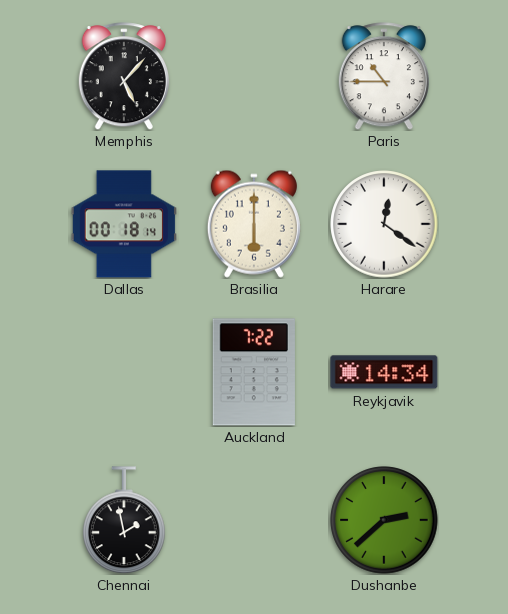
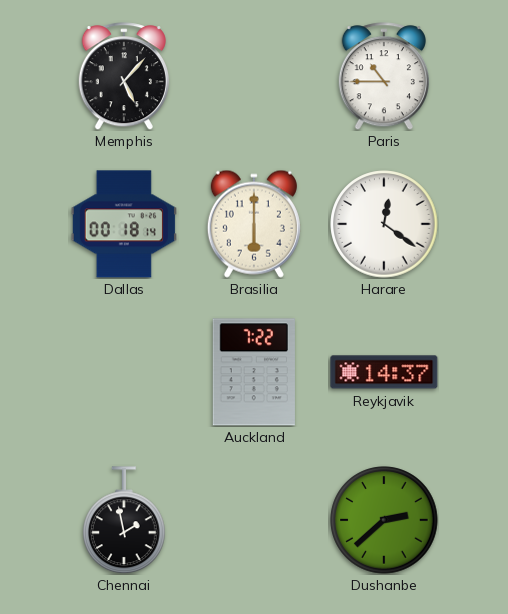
Reykjavik: 14:34 -> 14:37
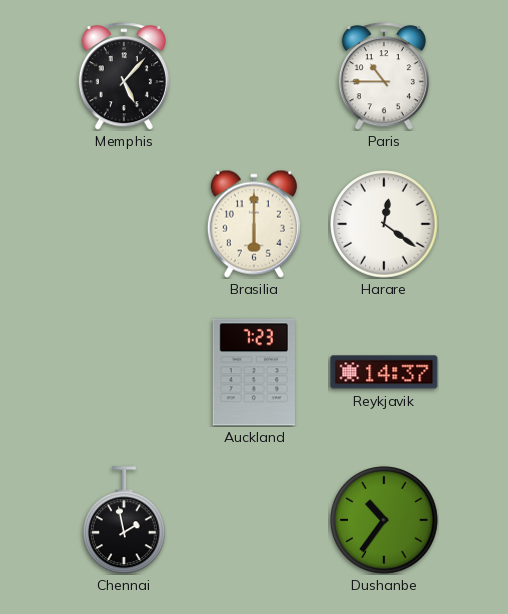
Dallas: 00:18 -> none
Auckland: 7:22 -> 7:23
Dushanbe: 2:38 -> 10:36
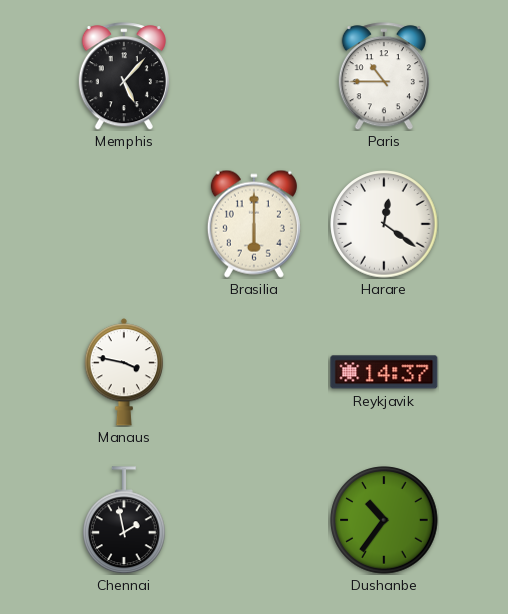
Manaus: none -> 3:47
Auckland: 7:23 -> none
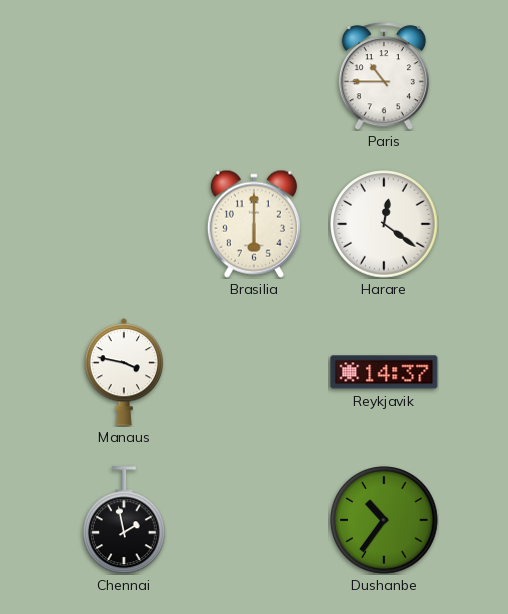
Memphis: 5:07 -> none
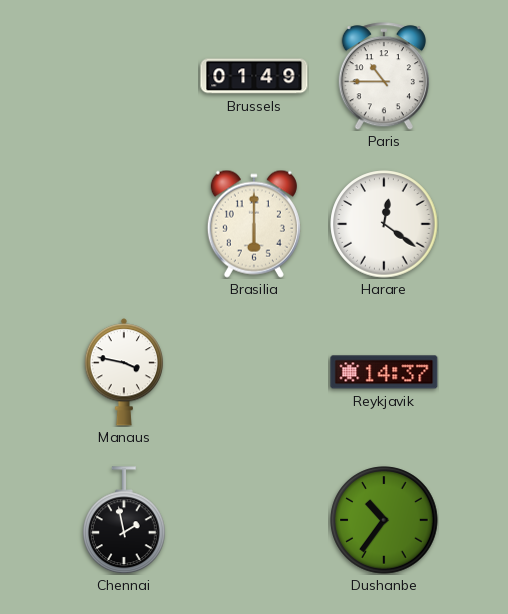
Brussels: none -> 01:49
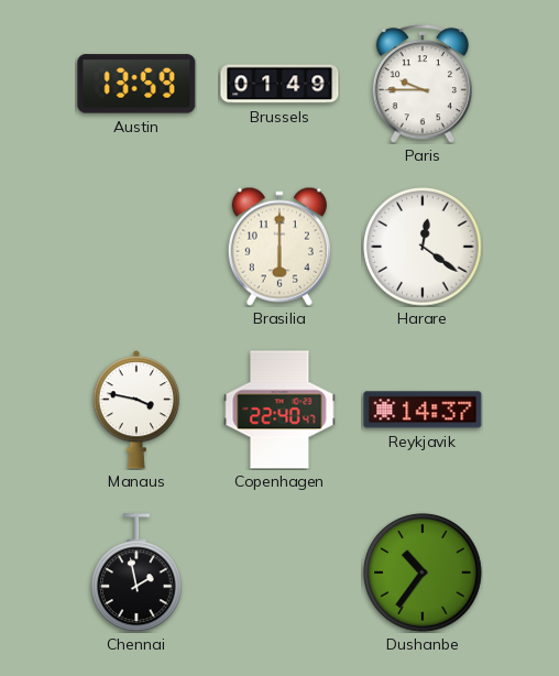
Austin: none -> 13:59
Paris: 10:45 -> 9:45
Copenhagen: none -> 22:40
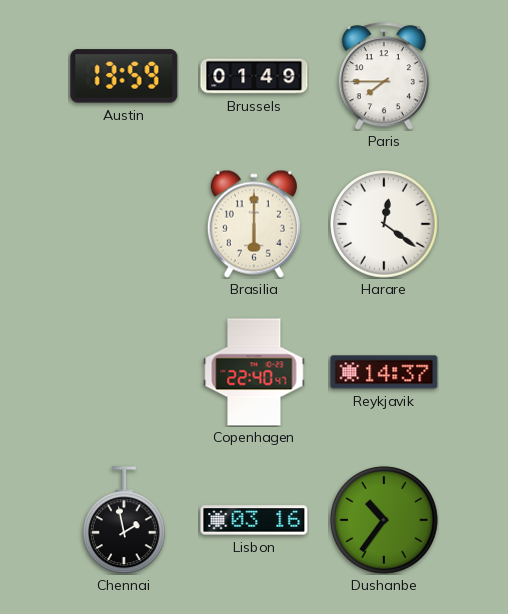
Paris: 9:45 -> 7:45
Manaus: 3:47 -> none
Lisbon: none -> 03:16
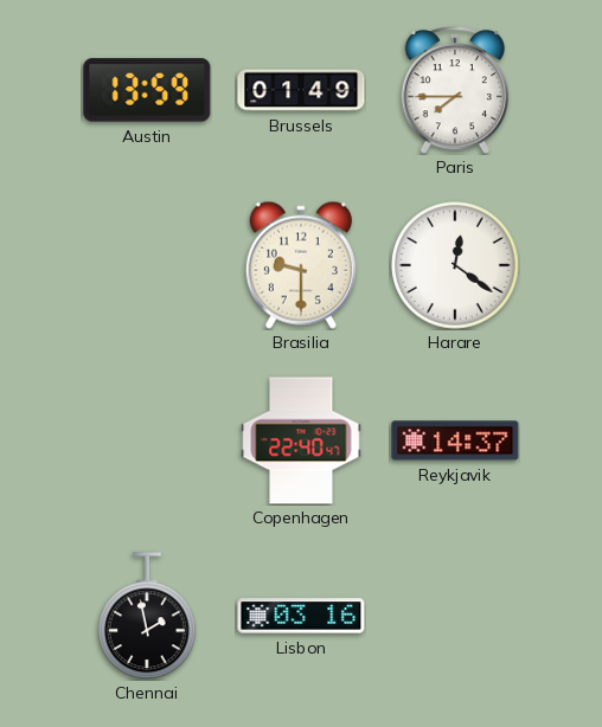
Brasilia: 6:00 -> 9:30
Dushanbe: 10:36 -> none
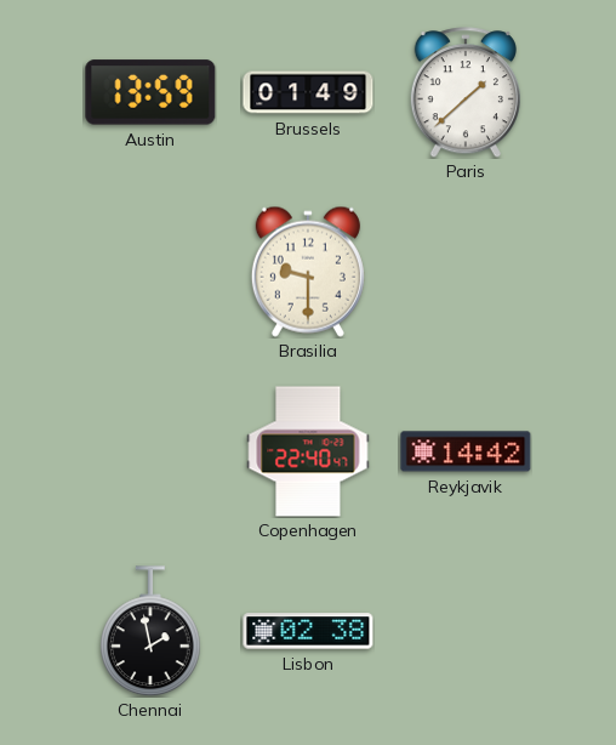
Paris: 7:45 -> 1:38
Harare: 12:21 -> none
Reykjavik: 14:37 -> 14:42
Lisbon: 03:16 -> 02:38
